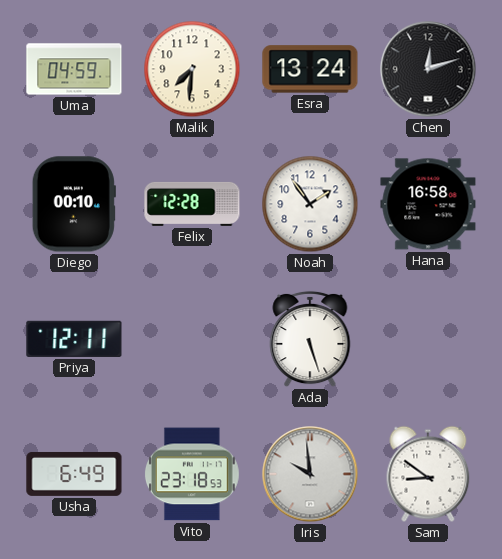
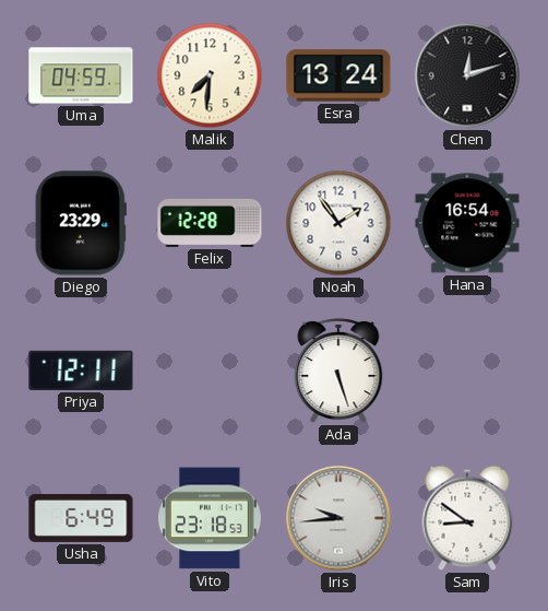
Diego: 00:10 -> 23:29
Hana: 16:58 -> 16:54
Iris: 9:59 -> 9:44
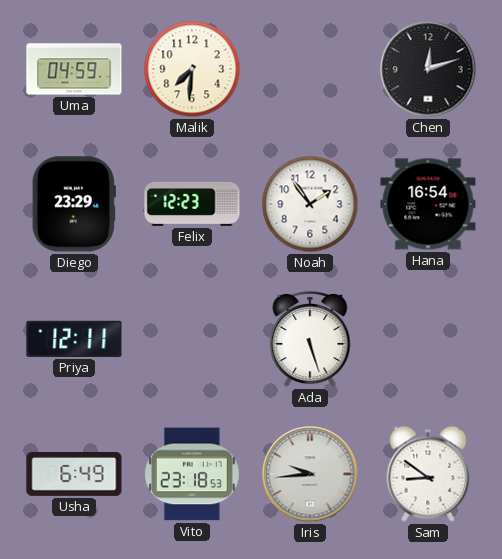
Esra: 13:24 -> none
Felix: 12:28 -> 12:23
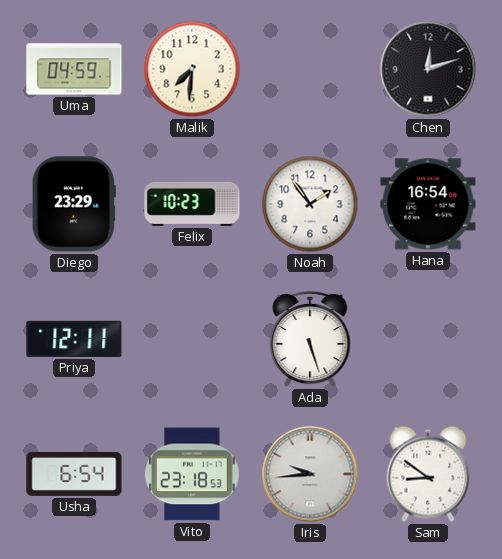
Felix: 12:23 -> 10:23
Usha: 6:49 -> 6:54
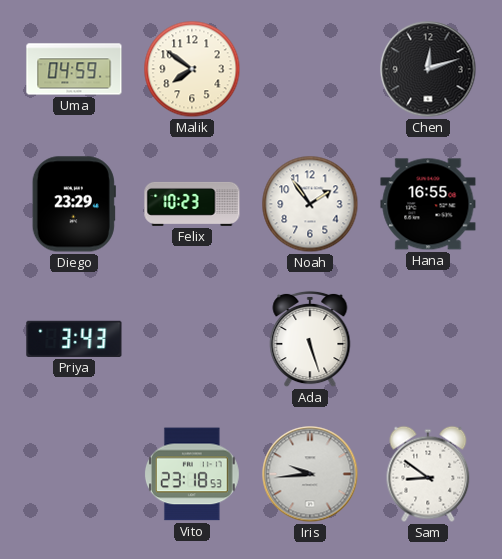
Malik: 7:31 -> 7:51
Hana: 16:54 -> 16:55
Priya: 12:11 -> 3:43
Usha: 6:54 -> none
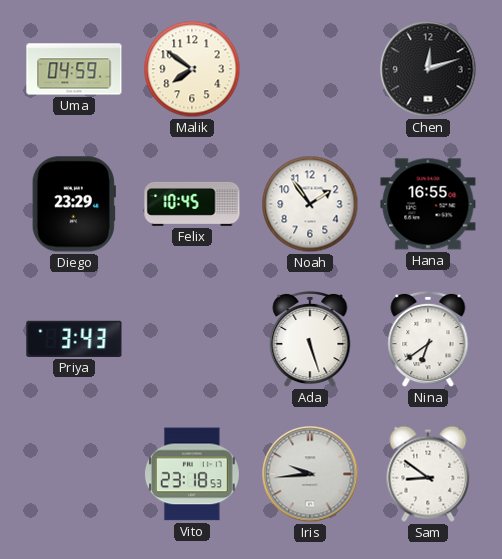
Felix: 10:23 -> 10:45
Nina: none -> 6:39
